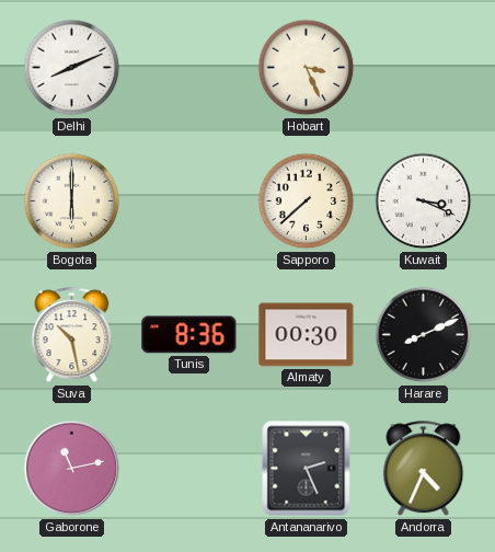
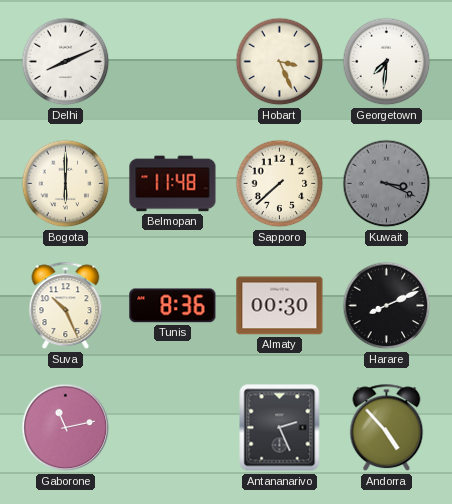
Georgetown: none -> 7:31
Belmopan: none -> 11:48
Kuwait dial: white -> grey
Suva: 10:28 -> 10:26
Andorra: 4:34 -> 4:53
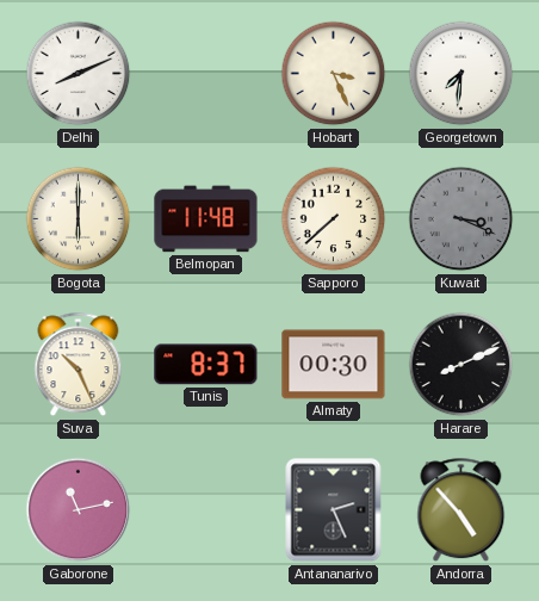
Tunis: 8:36 -> 8:37
